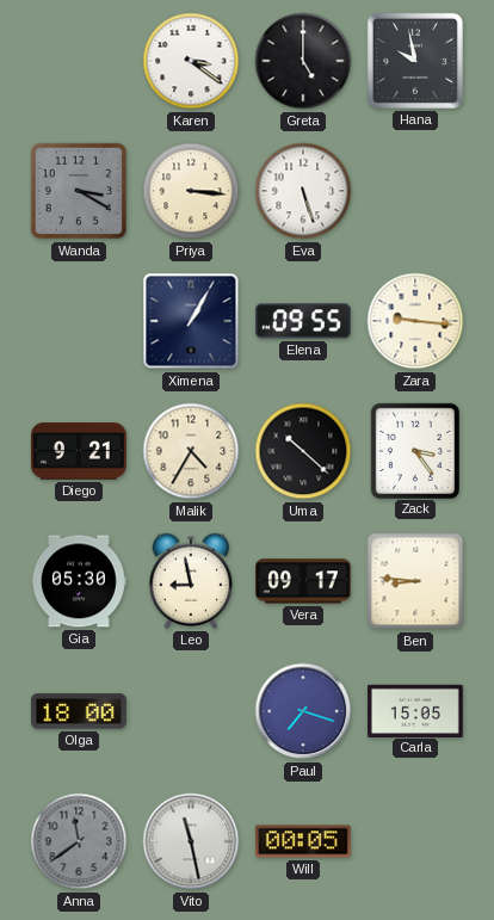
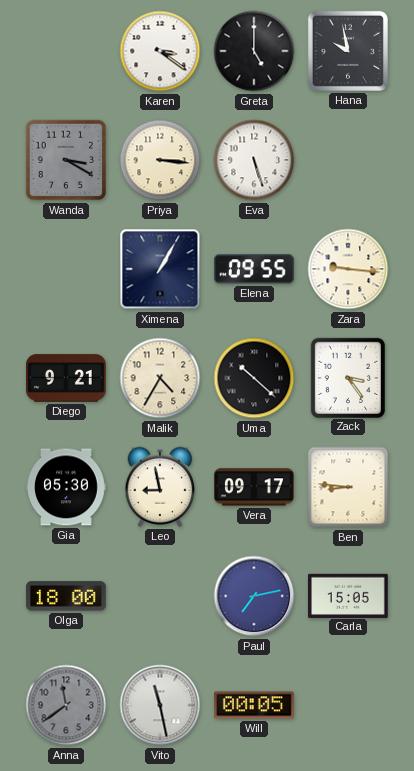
Paul: 7:18 -> 7:13
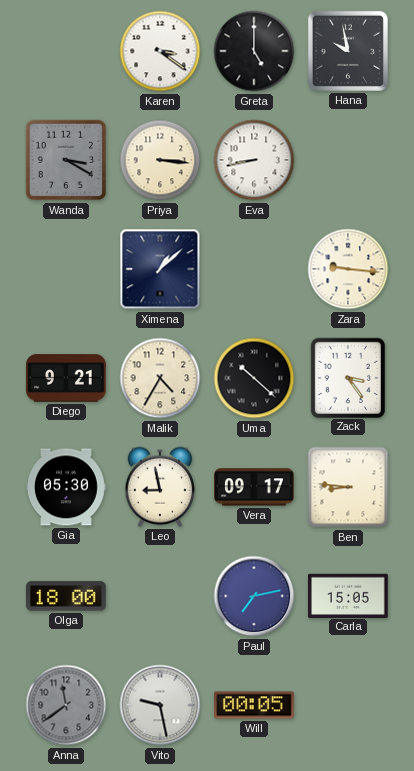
Eva: 5:27 -> 8:43
Ximena: 1:05 -> 1:08
Elena: 09:55 -> none
Vito: 11:28 -> 9:28
